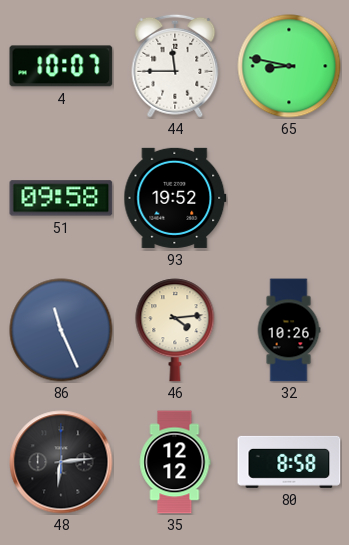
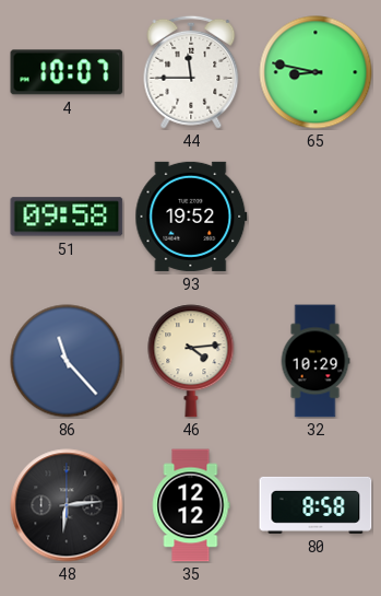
86: 11:26 -> 11:23
32: 10:26 -> 10:29
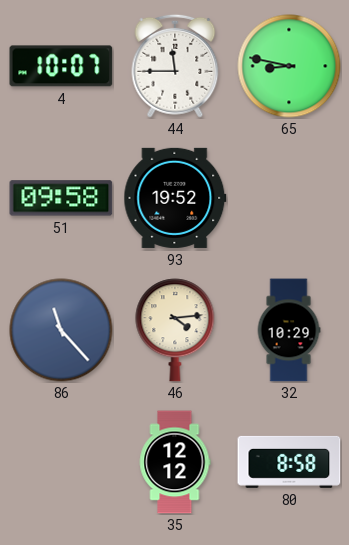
48: 6:14 -> none
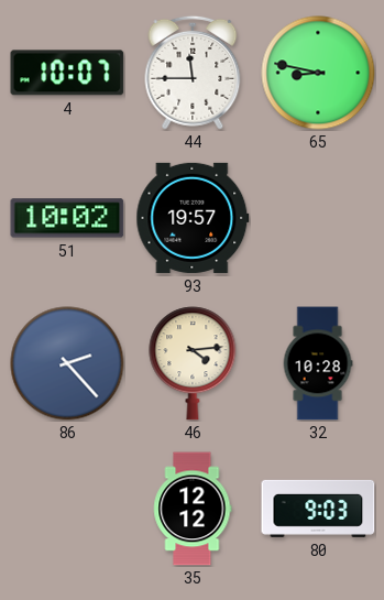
51: 09:58 -> 10:02
93: 19:52 -> 19:57
86: 11:23 -> 2:23
32: 10:29 -> 10:28
80: 8:58 -> 9:03
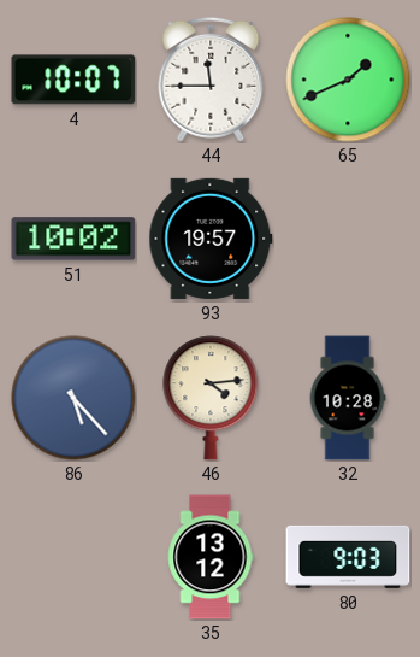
65: 8:47 -> 1:41
86: 2:23 -> 5:23
35: 12:12 -> 13:12
